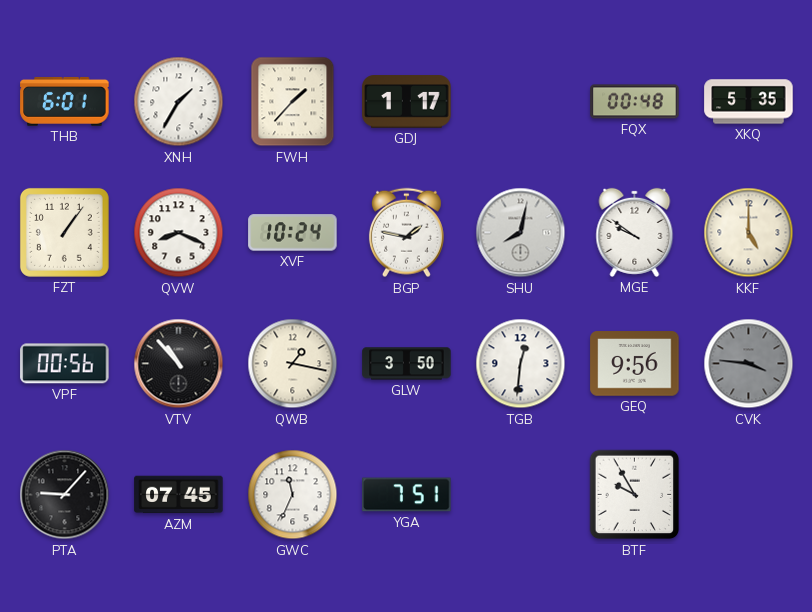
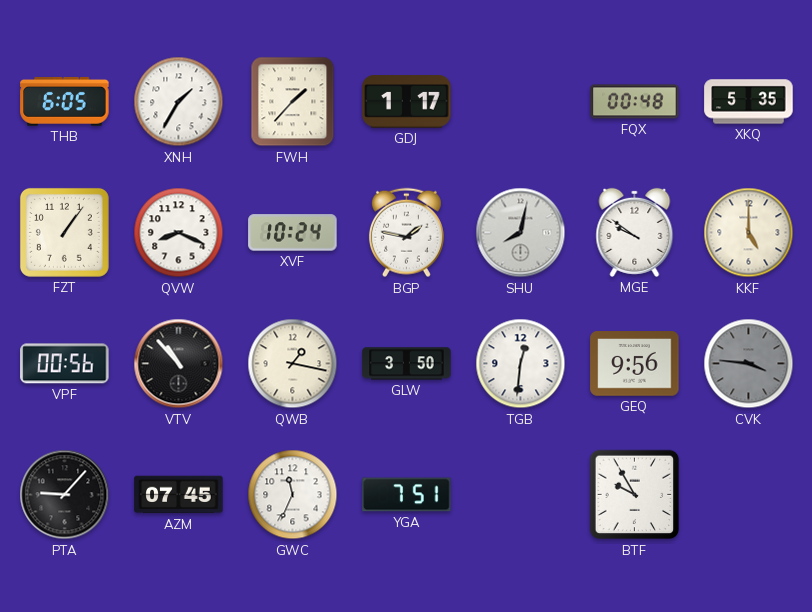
THB: 6:01 -> 6:05
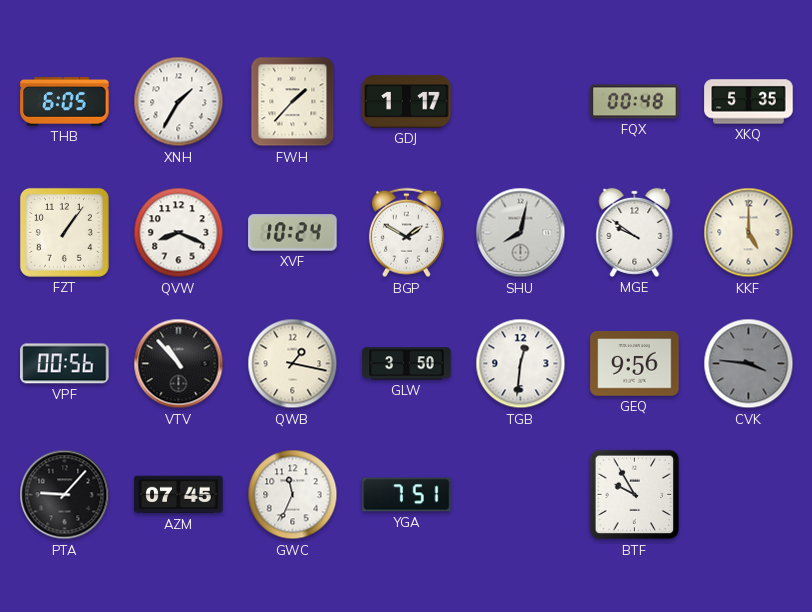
BGP: 1:47 -> 1:50
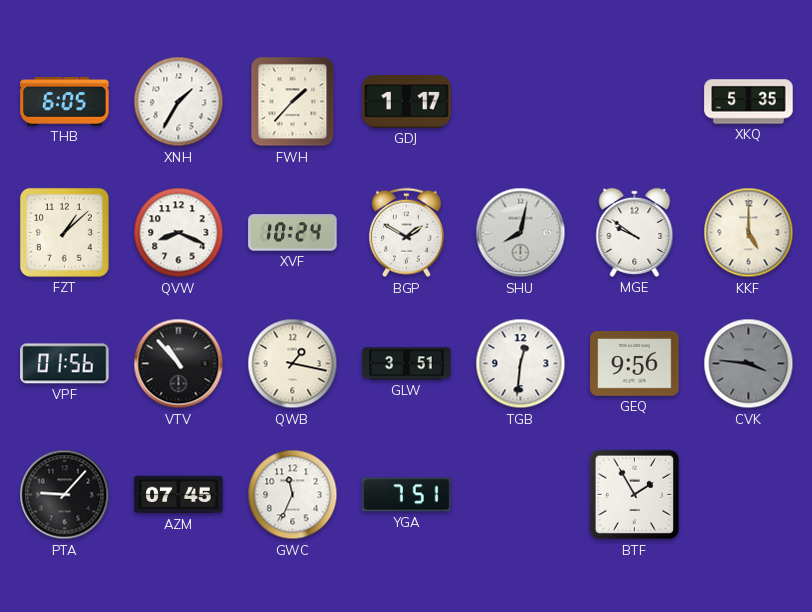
FQX: 00:48 -> none
FZT: 1:06 -> 1:08
VPF: 00:56 -> 01:56
GLW: 3:50 -> 3:51
BTF: 9:55 -> 1:55
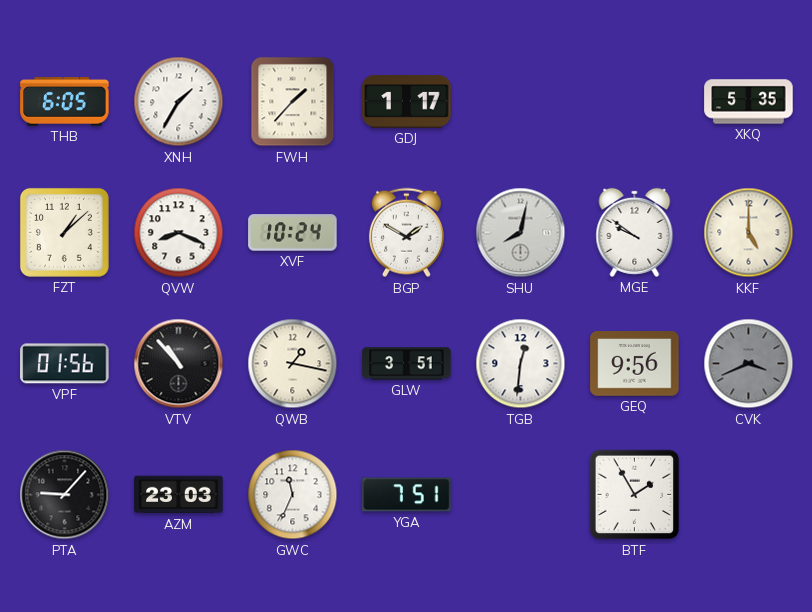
CVK: 3:46 -> 3:41
AZM: 07:45 -> 23:03
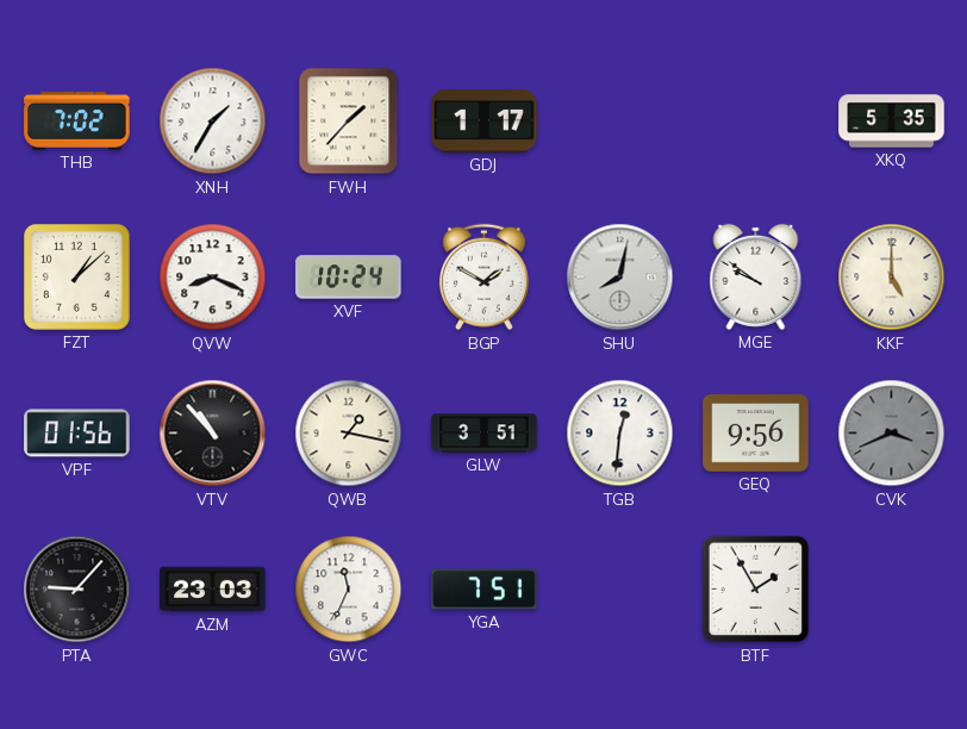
THB: 6:05 -> 7:02
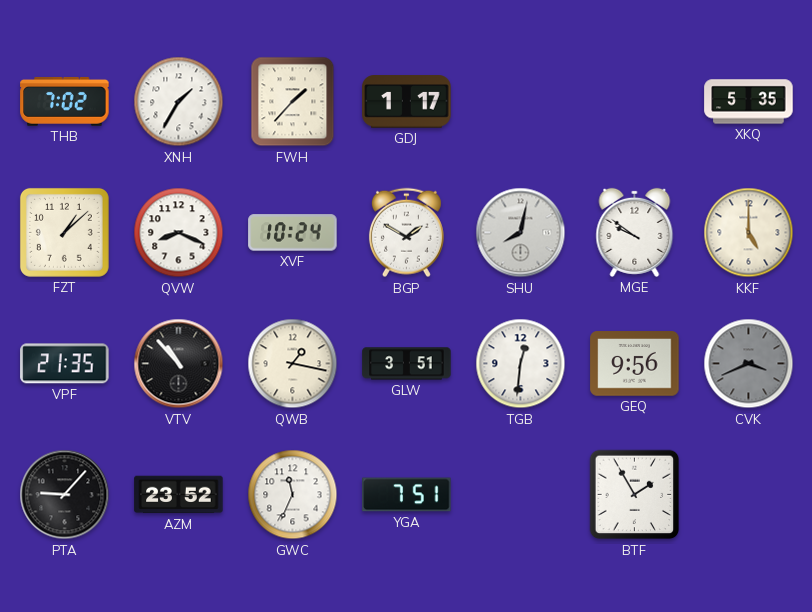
VPF: 01:56 -> 21:35
AZM: 23:03 -> 23:52
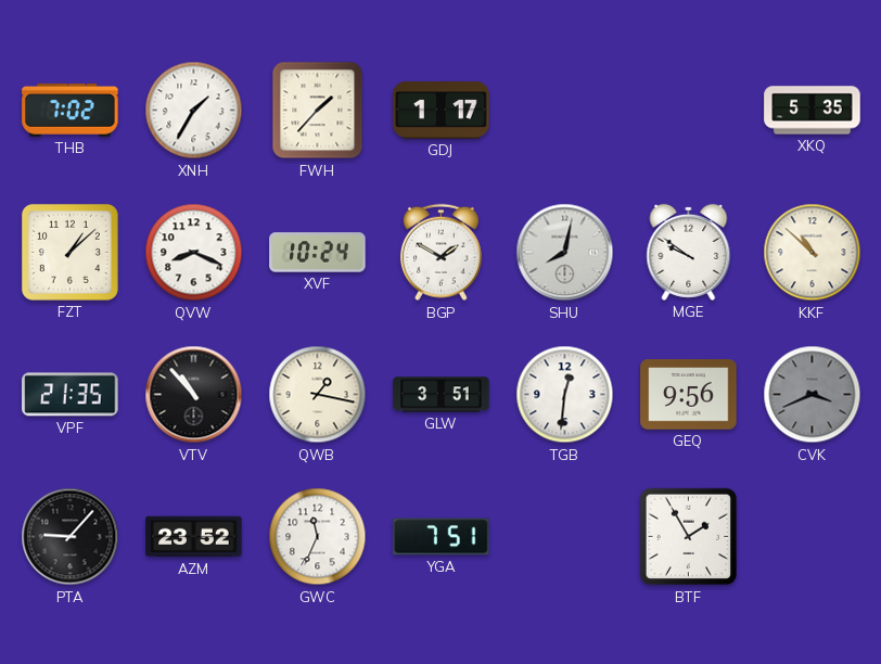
KKF: 5:00 -> 10:52
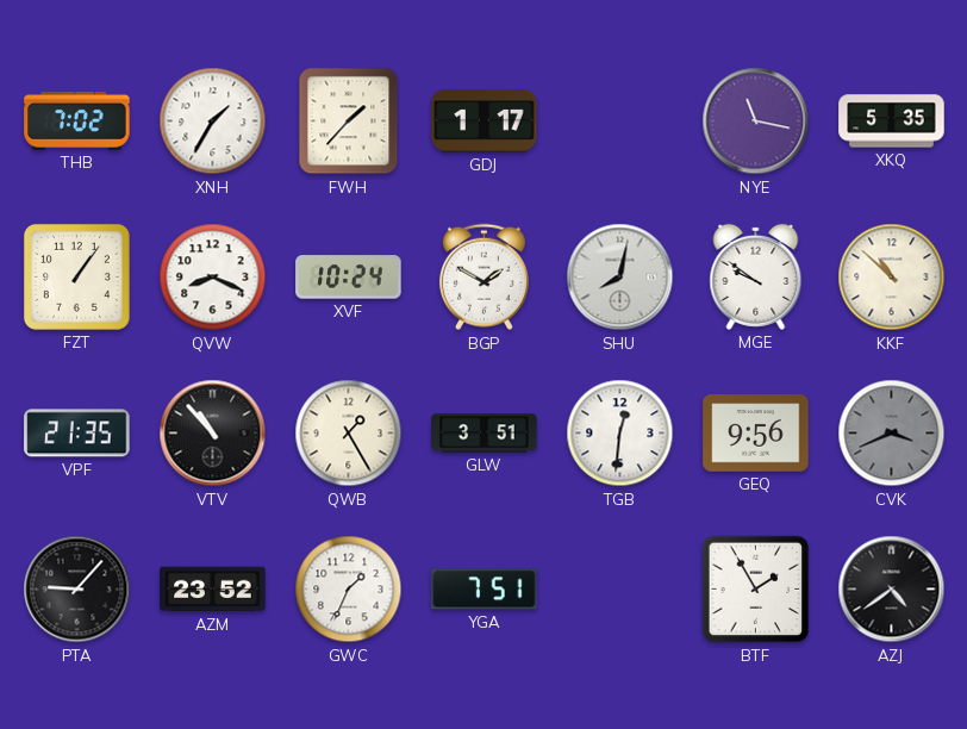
NYE: none -> 11:17
FZT: 1:08 -> 1:06
QWB: 1:17 -> 1:25
GWC: 11:34 -> 1:34
AZJ: none -> 4:39
